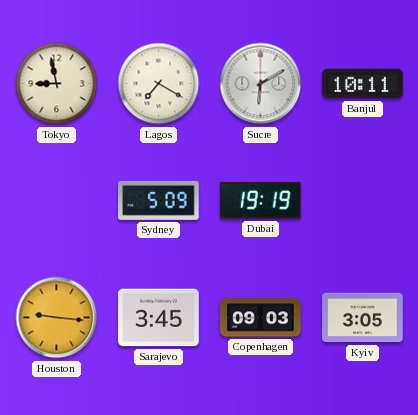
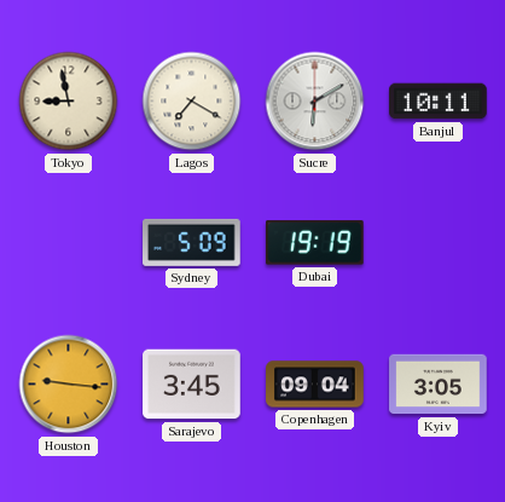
Copenhagen: 09:03 -> 09:04
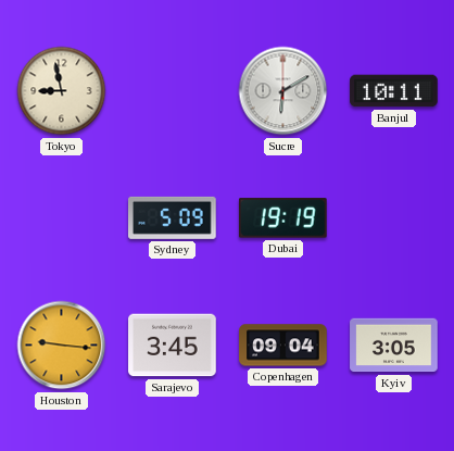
Lagos: 7:20 -> none
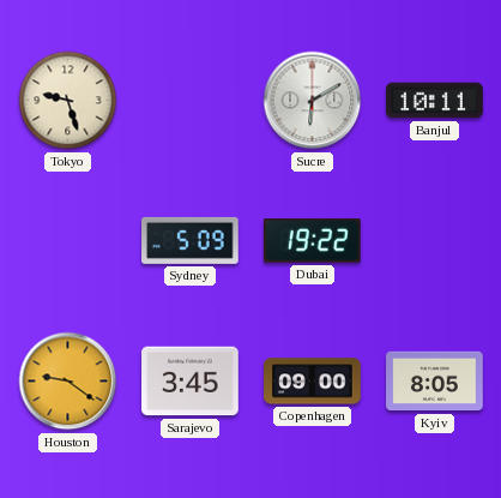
Tokyo: 8:58 -> 9:27
Dubai: 19:19 -> 19:22
Houston: 9:16 -> 9:21
Copenhagen: 09:04 -> 09:00
Kyiv: 3:05 -> 8:05
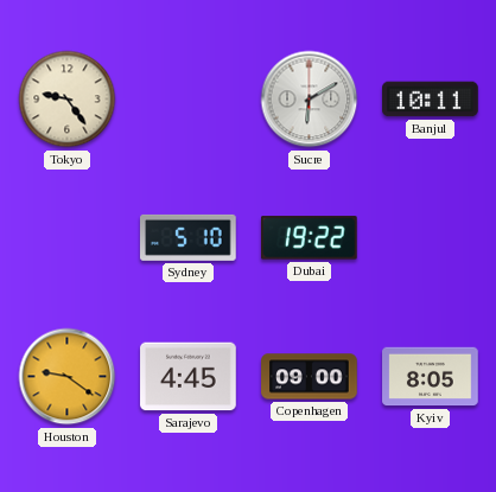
Tokyo: 9:27 -> 9:24
Sydney: 5:09 -> 5:10
Sarajevo: 3:45 -> 4:45
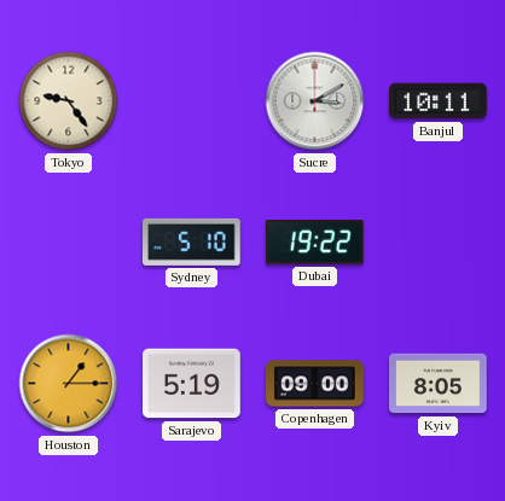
Sucre: 6:10 -> 3:10
Houston: 9:21 -> 1:15
Sarajevo: 4:45 -> 5:19
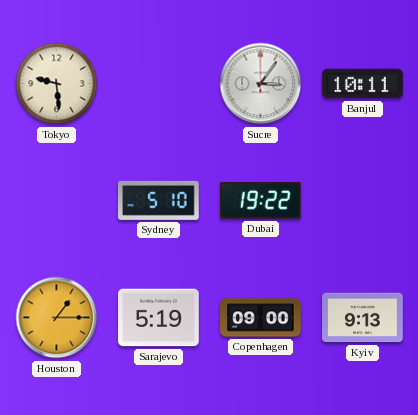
Tokyo: 9:24 -> 9:29
Sucre: 3:10 -> 3:06
Kyiv: 8:05 -> 9:13
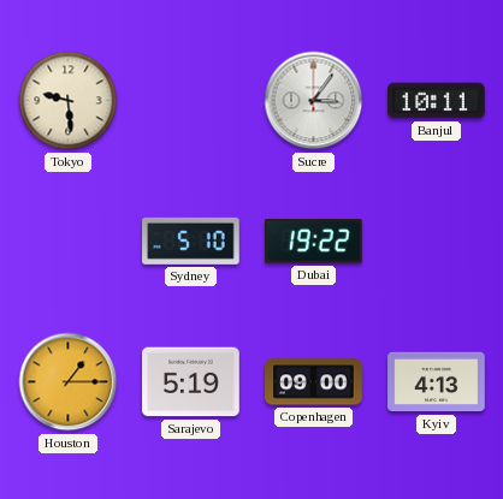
Kyiv: 9:13 -> 4:13
